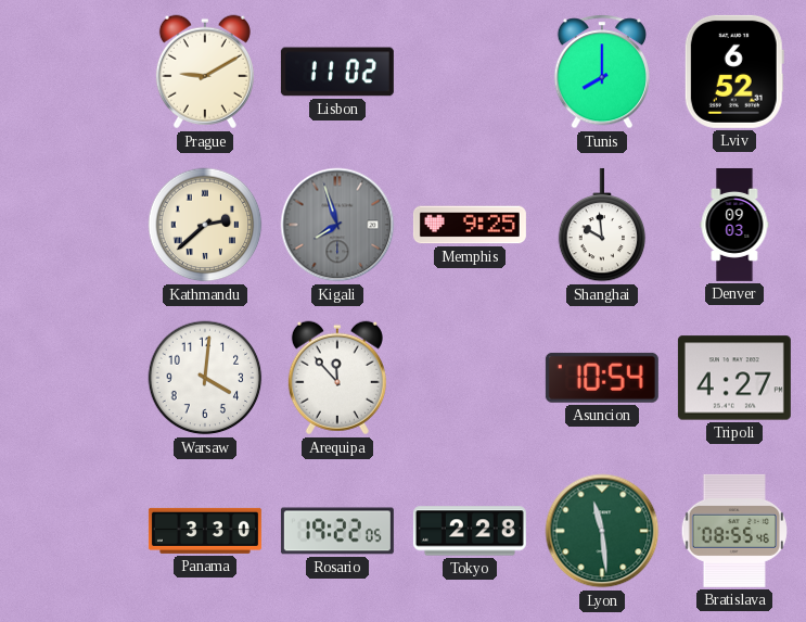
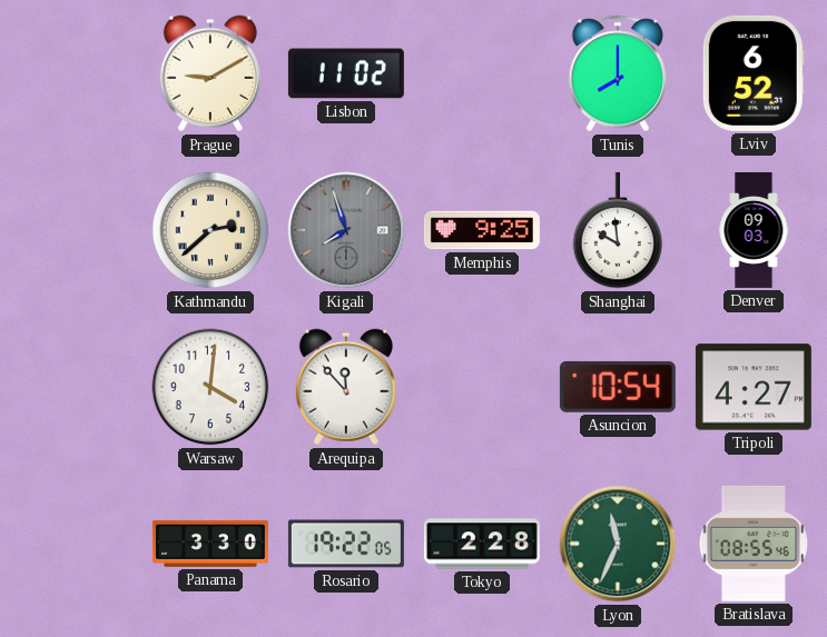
Lyon: 11:29 -> 11:34
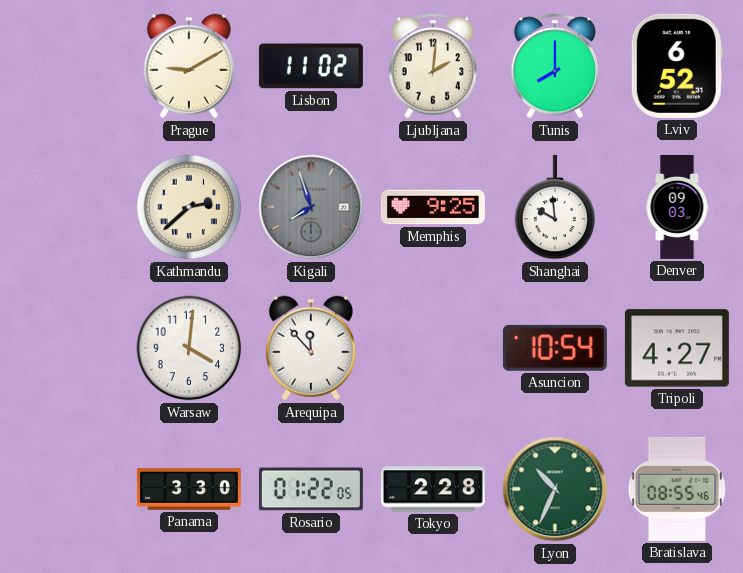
Ljubljana: none -> 2:01
Rosario: 19:22 -> 01:22
Lyon: 11:34 -> 10:34
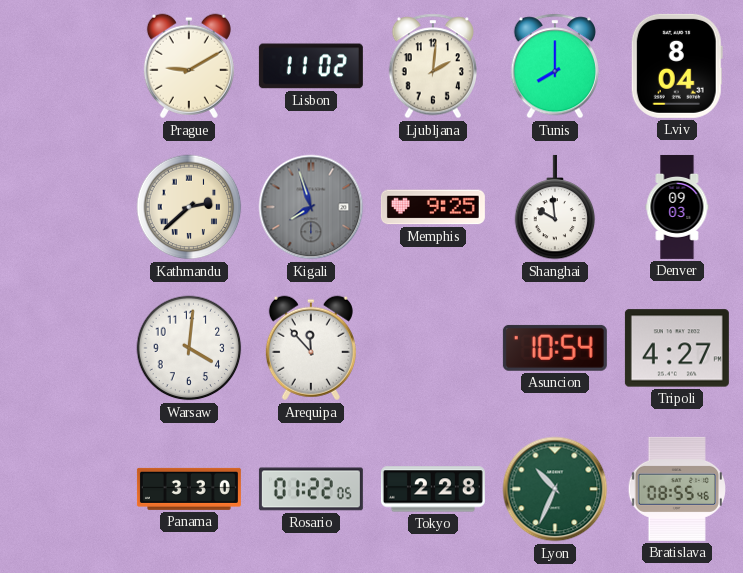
Lviv: 6:52 -> 8:04
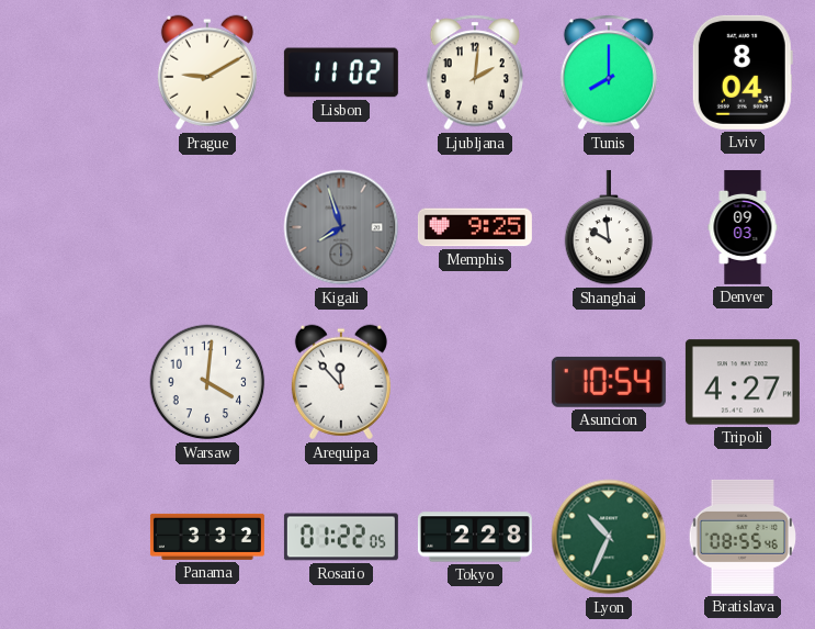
Kathmandu: 2:38 -> none
Panama: 3:30 -> 3:32
